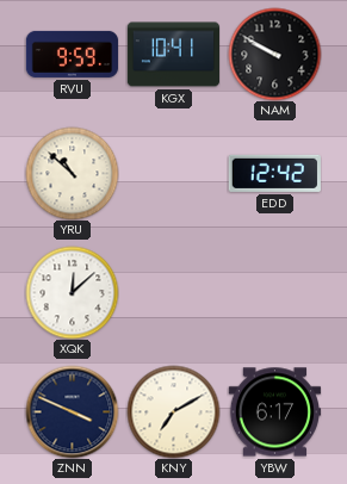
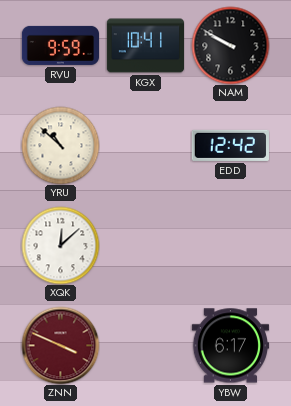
ZNN dial: navy -> burgundy
KNY: 7:10 -> none
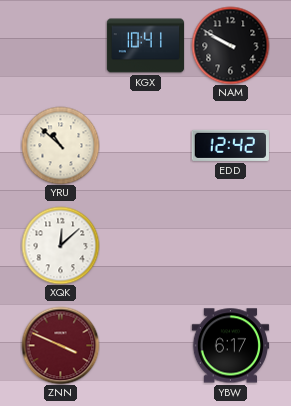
RVU: 9:59 -> none
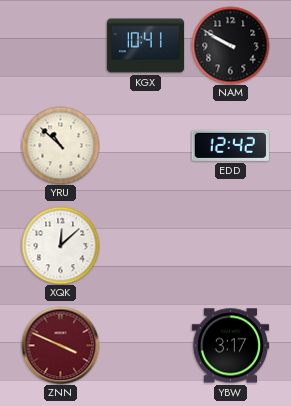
YBW: 6:17 -> 3:17
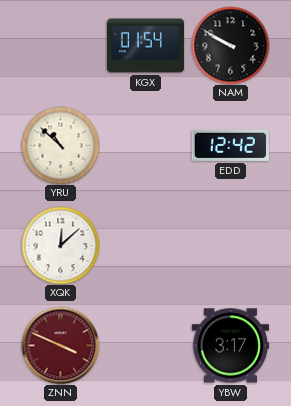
KGX: 10:41 -> 01:54
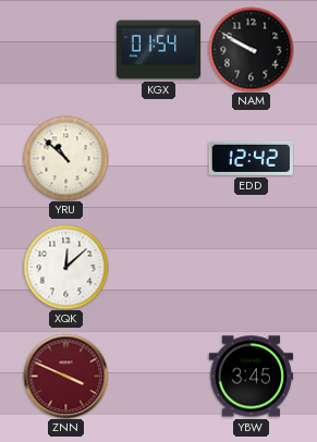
YBW: 3:17 -> 3:45
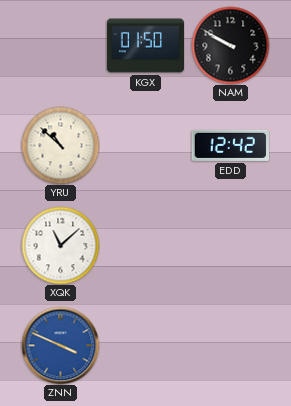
KGX: 01:54 -> 01:50
XQK: 12:08 -> 11:08
ZNN dial: burgundy -> blue
YBW: 3:45 -> none
